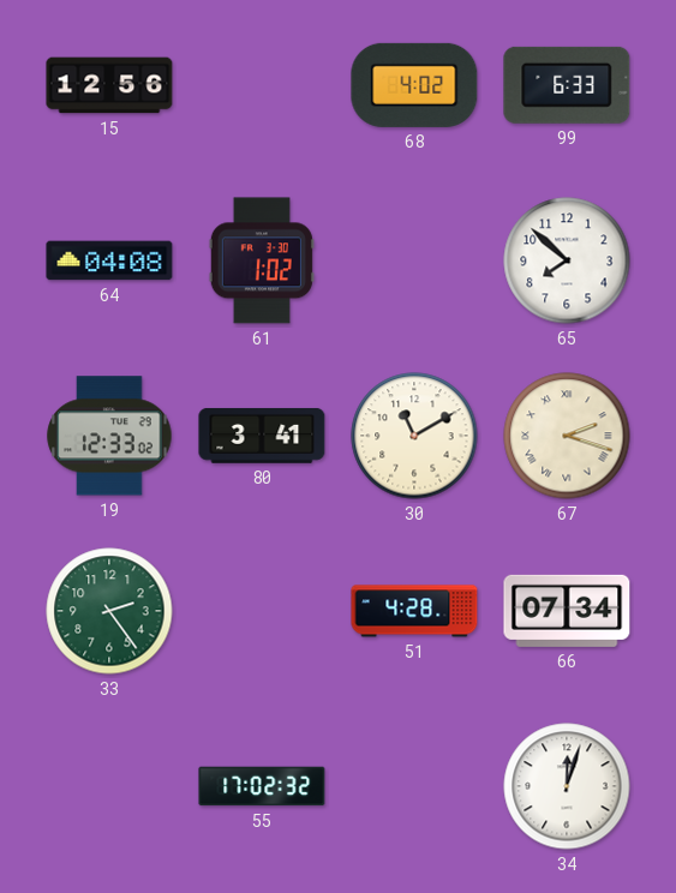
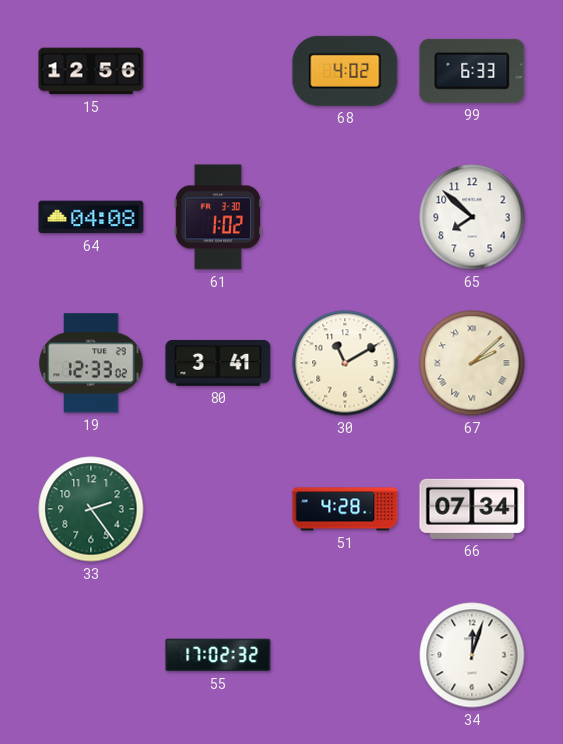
67: 2:18 -> 2:08
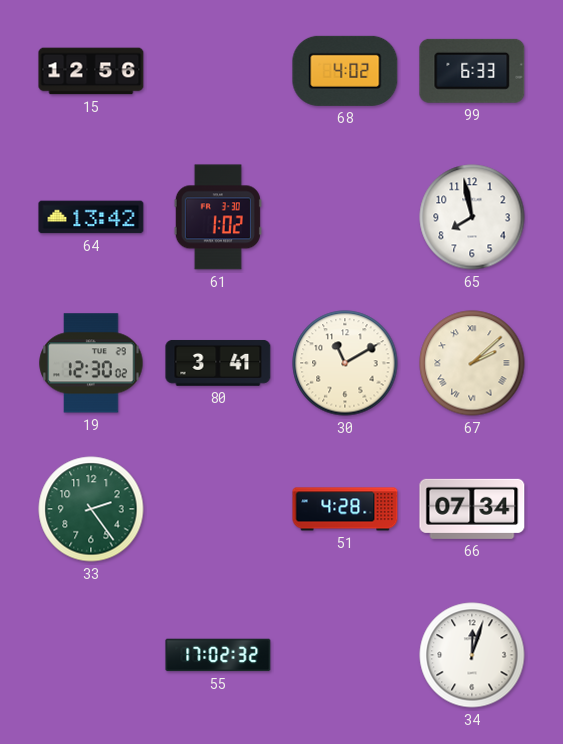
64: 04:08 -> 13:42
65: 7:52 -> 7:58
19: 12:33 -> 12:30
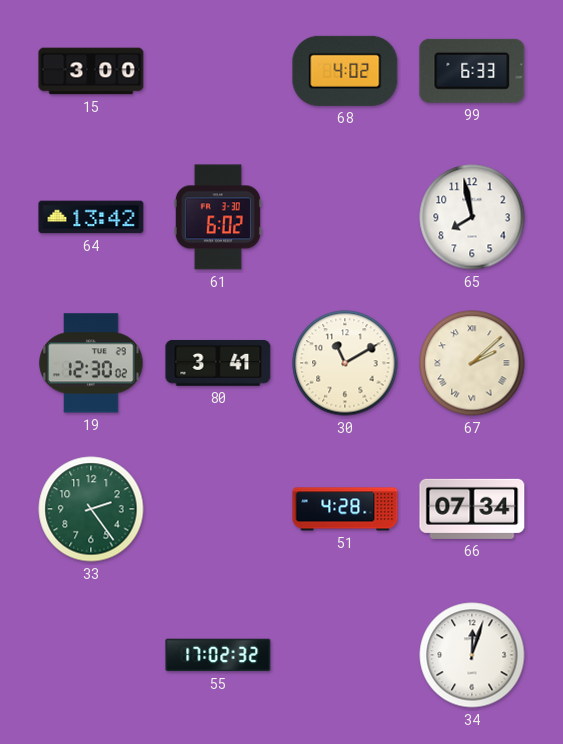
15: 12:56 -> 3:00
61: 1:02 -> 6:02
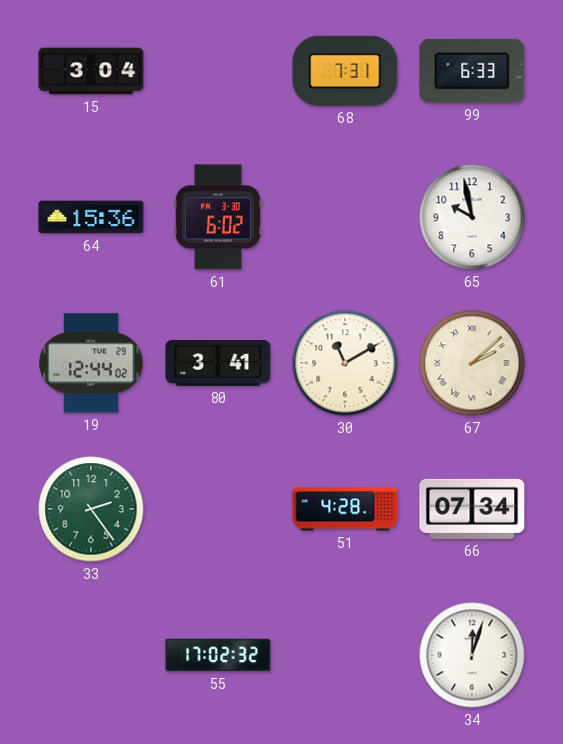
15: 3:00 -> 3:04
68: 4:02 -> 7:31
64: 13:42 -> 15:36
65: 7:58 -> 9:58
19: 12:30 -> 12:44
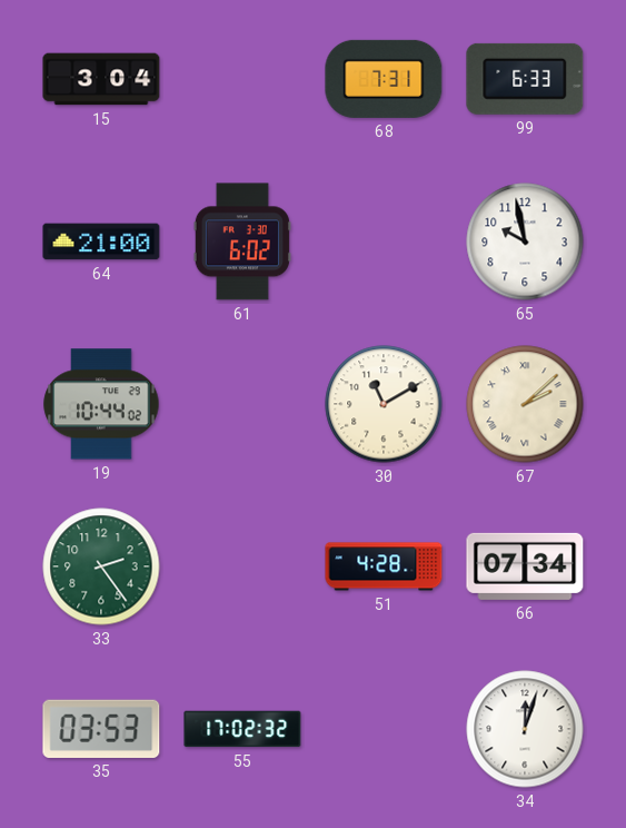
64: 15:36 -> 21:00
19: 12:44 -> 10:44
80: 3:41 -> none
35: none -> 03:53
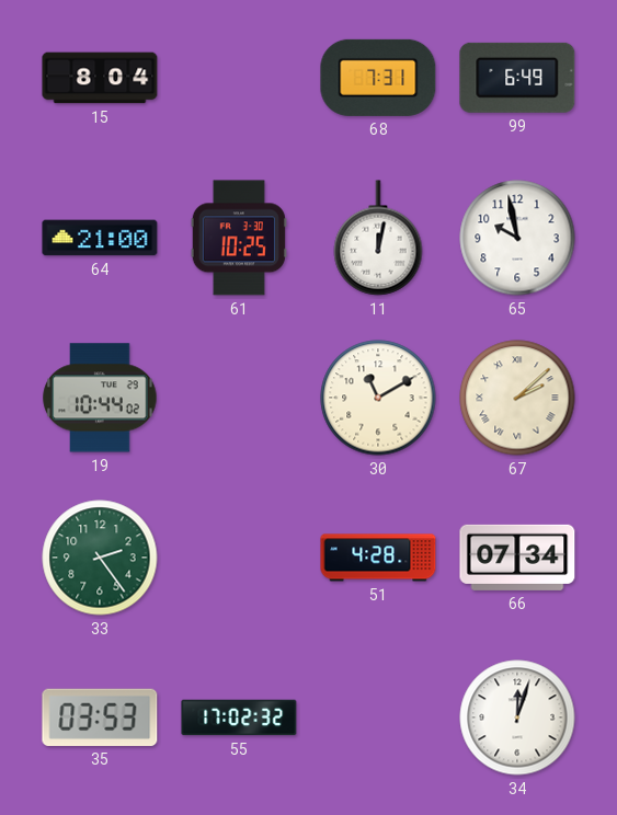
15: 3:04 -> 8:04
99: 6:33 -> 6:49
61: 6:02 -> 10:25
11: none -> 12:02
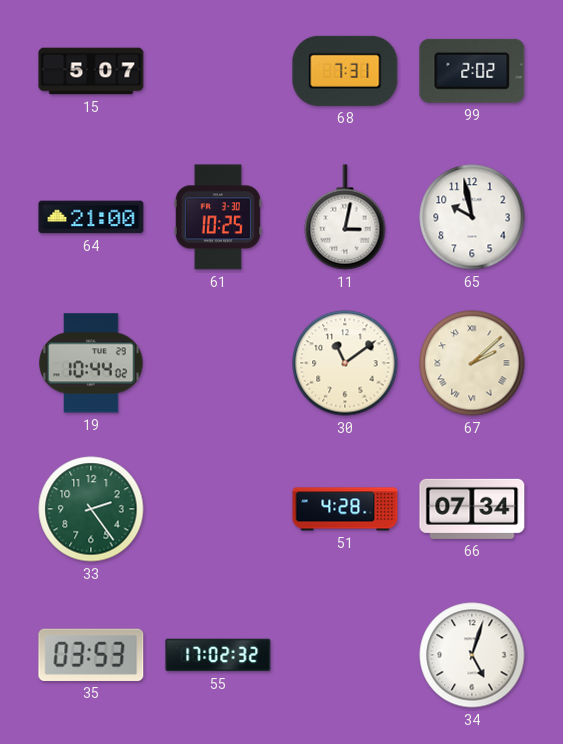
15: 8:04 -> 5:07
99: 6:49 -> 2:02
11: 12:02 -> 3:02
30: 11:10 -> 11:09
34: 12:03 -> 5:03
